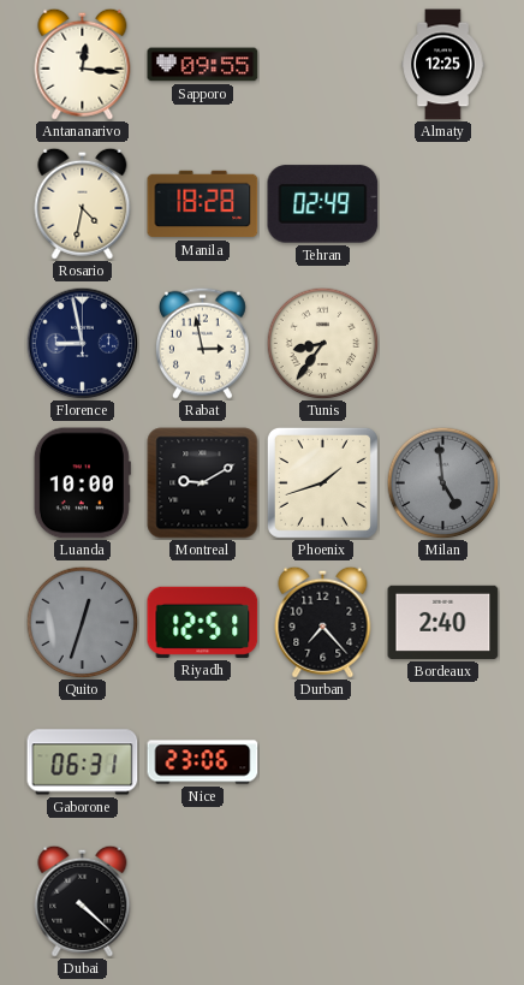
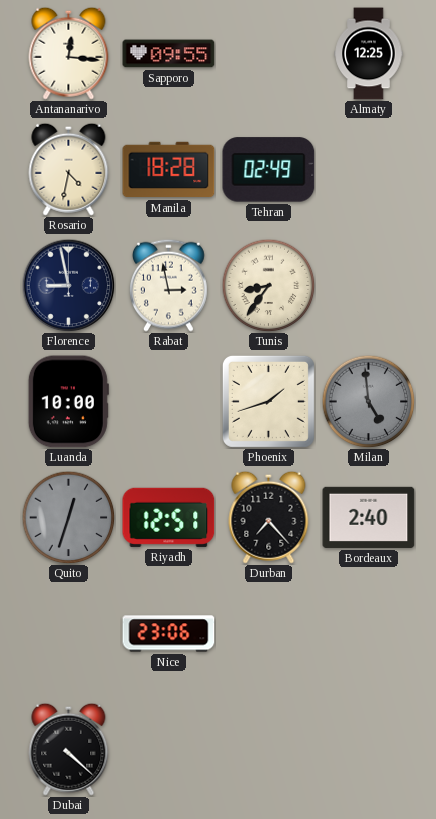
Montreal: 9:10 -> none
Gaborone: 06:31 -> none
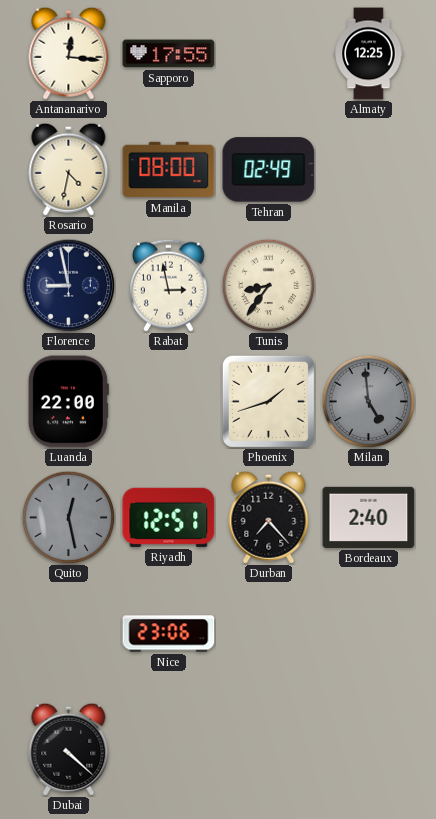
Sapporo: 09:55 -> 17:55
Manila: 18:28 -> 08:00
Luanda: 10:00 -> 22:00
Quito: 12:33 -> 12:28
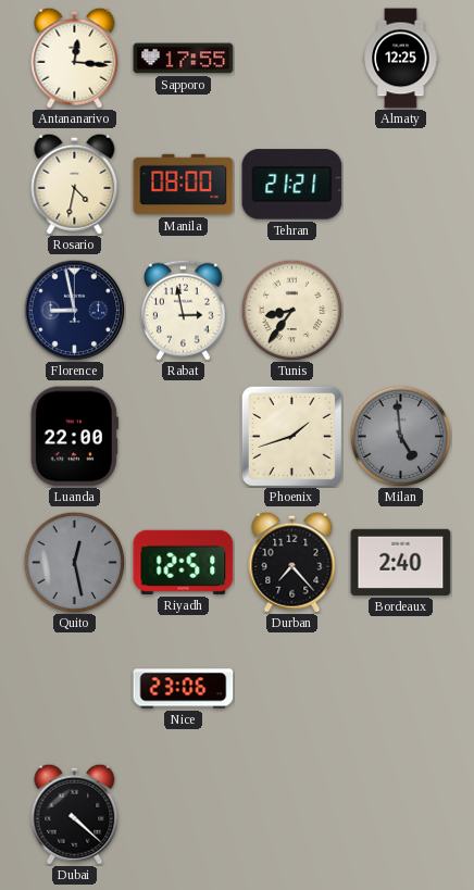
Tehran: 02:49 -> 21:21
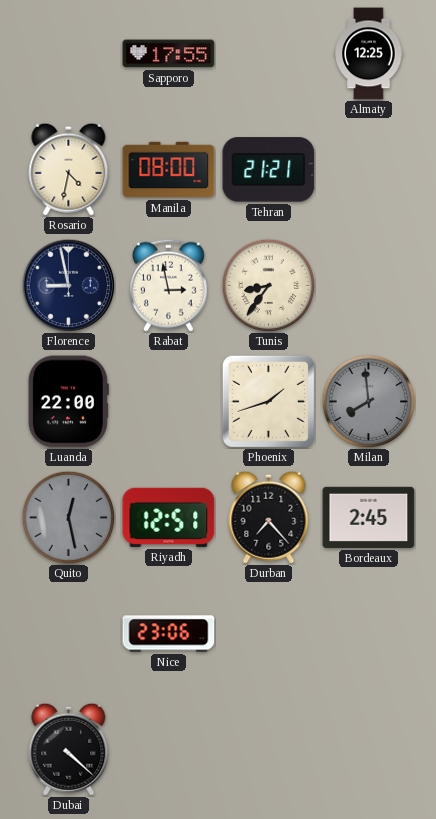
Antananarivo: 12:16 -> none
Milan: 4:59 -> 7:59
Bordeaux: 2:40 -> 2:45
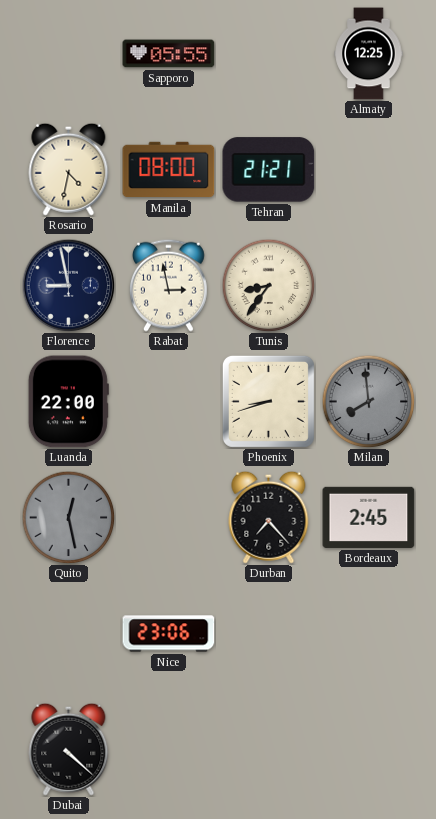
Sapporo: 17:55 -> 05:55
Phoenix: 1:42 -> 8:42
Riyadh: 12:51 -> none
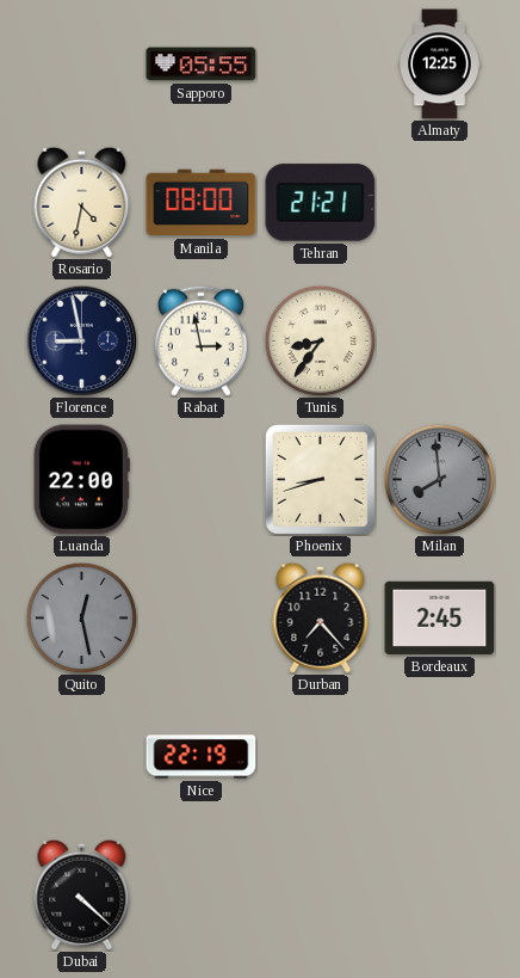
Nice: 23:06 -> 22:19
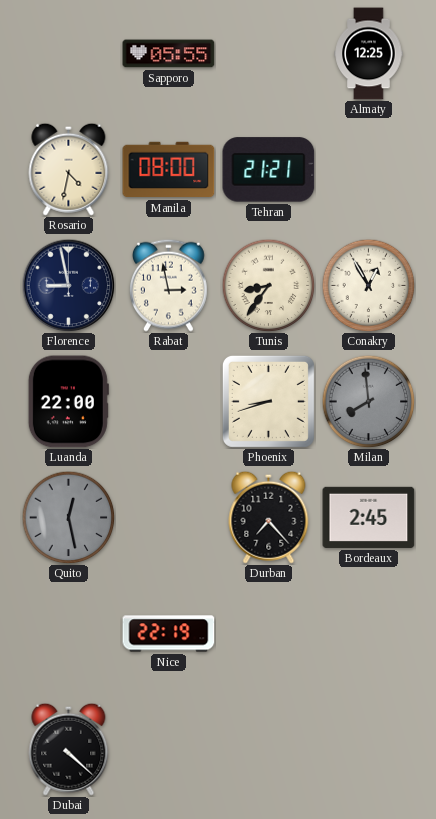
Conakry: none -> 12:55
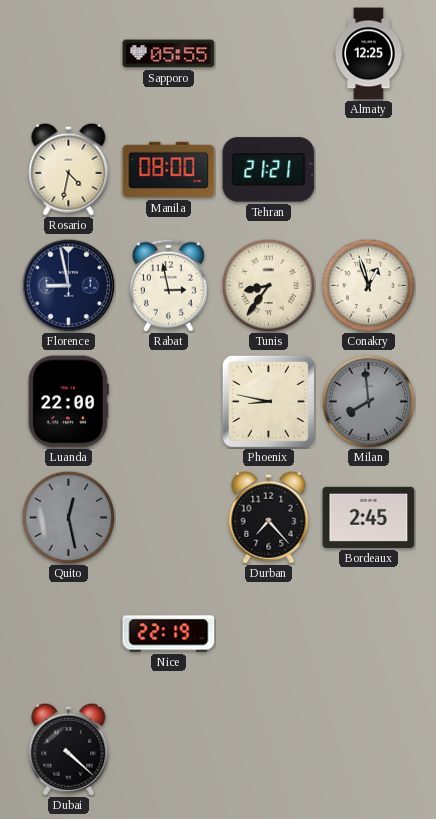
Conakry: 12:55 -> 12:57
Phoenix: 8:42 -> 8:47
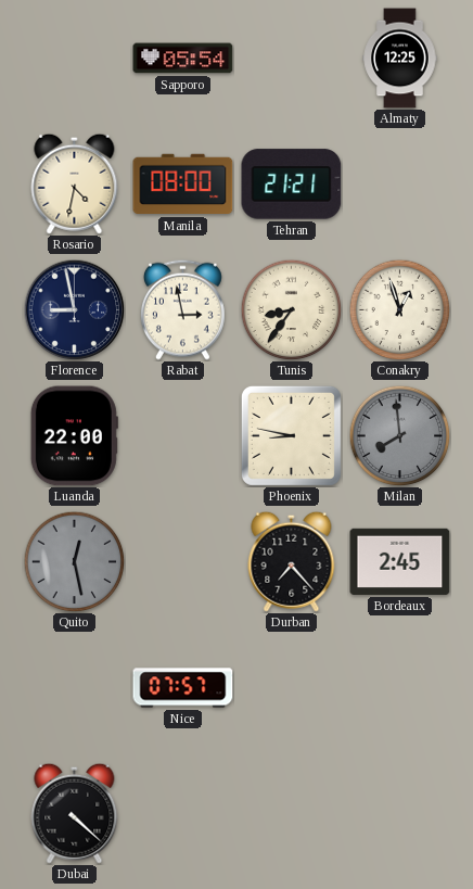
Sapporo: 05:55 -> 05:54
Nice: 22:19 -> 07:57
